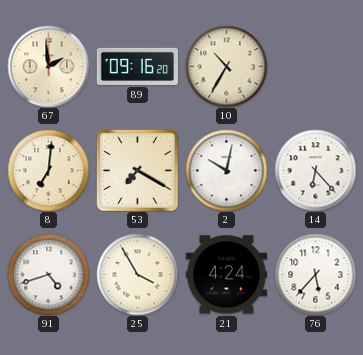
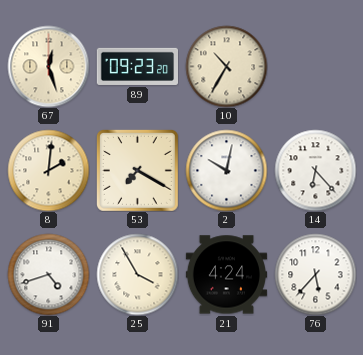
67: 1:59 -> 12:27
89: 09:16 -> 09:23
8: 7:01 -> 2:01
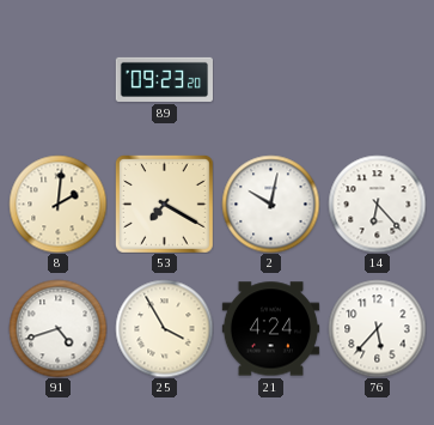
67: 12:27 -> none
10: 10:35 -> none
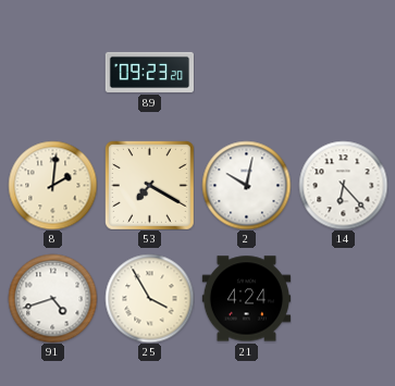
76: 5:37 -> none
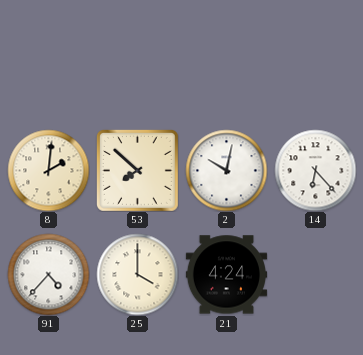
89: 09:23 -> none
53: 7:20 -> 7:52
91: 4:42 -> 4:37
25: 3:55 -> 4:00
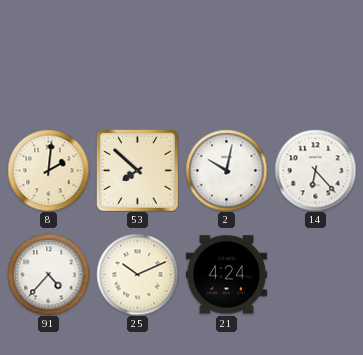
25: 4:00 -> 10:11
